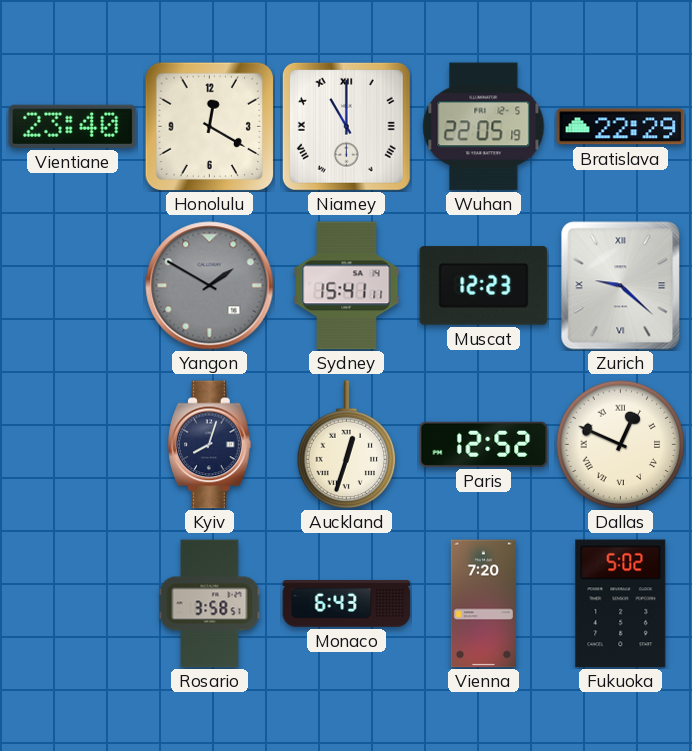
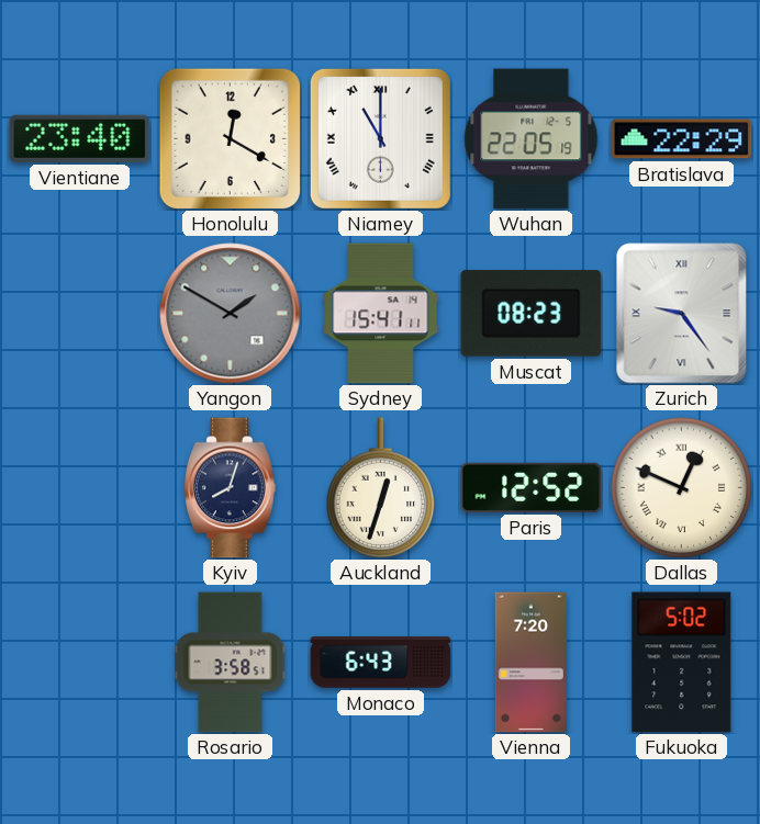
Muscat: 12:23 -> 08:23
Zurich: 9:22 -> 9:24
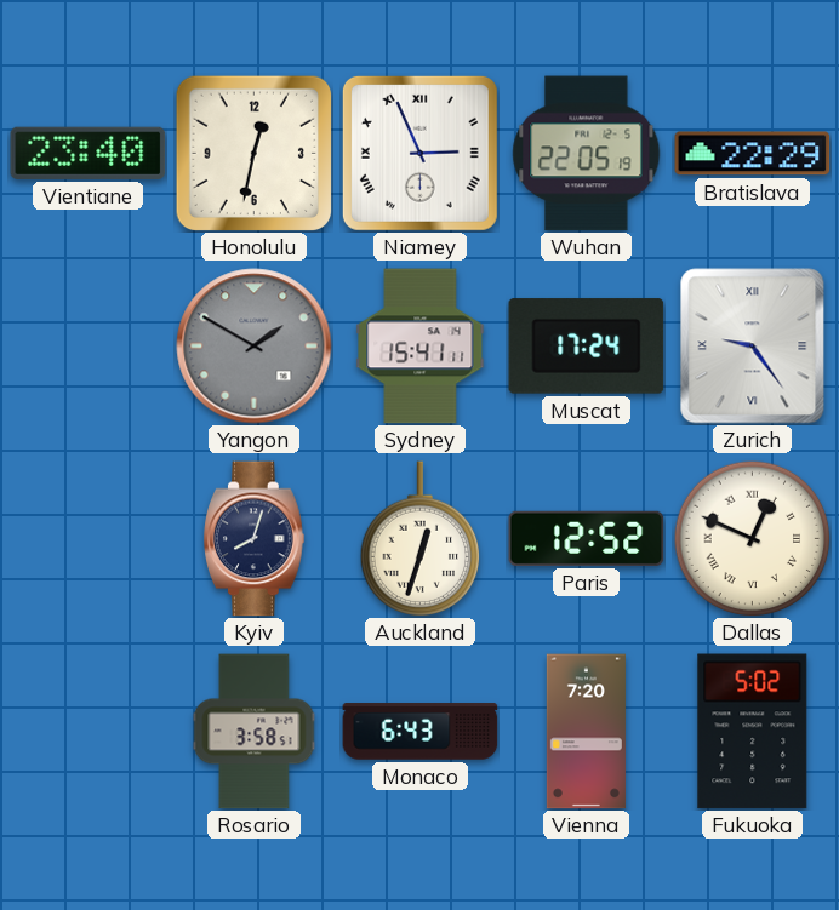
Honolulu: 12:20 -> 12:32
Niamey: 11:00 -> 2:56
Muscat: 08:23 -> 17:24
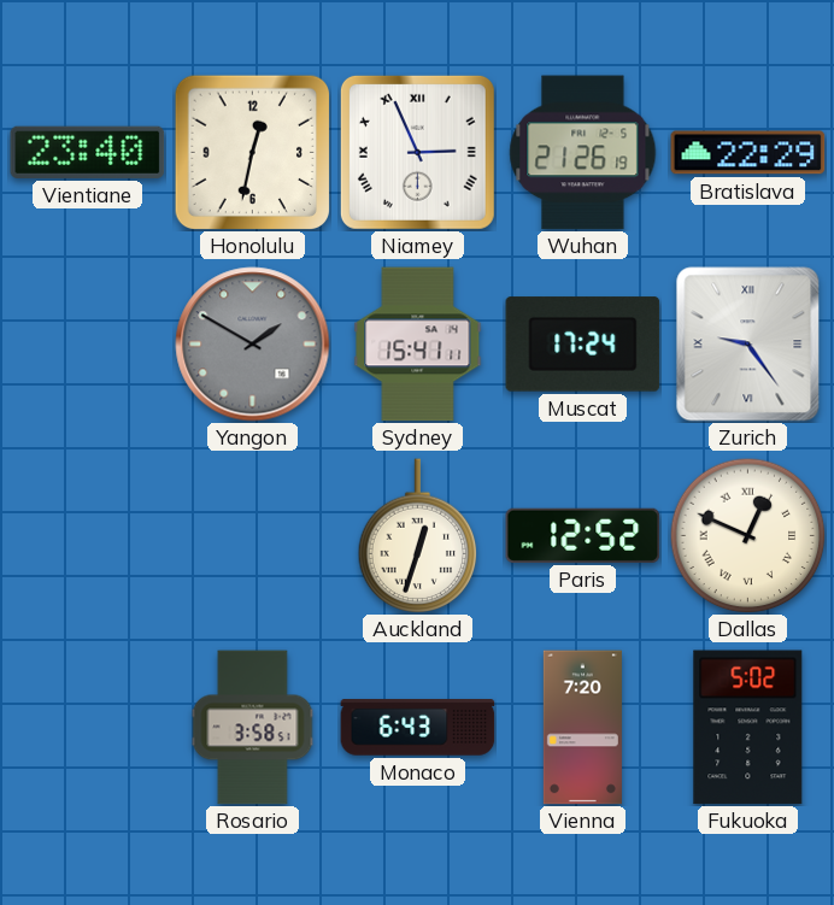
Wuhan: 22:05 -> 21:26
Kyiv: 8:03 -> none
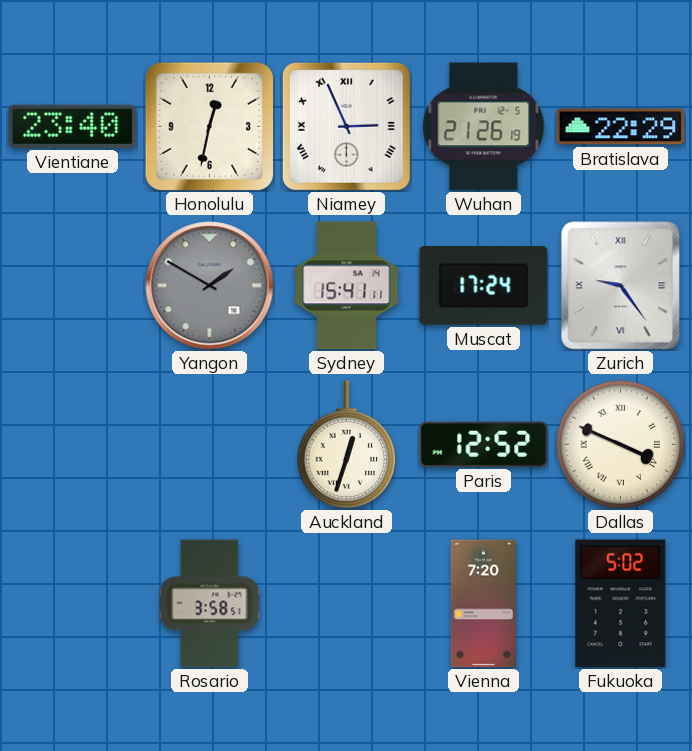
Dallas: 12:49 -> 3:49
Monaco: 6:43 -> none
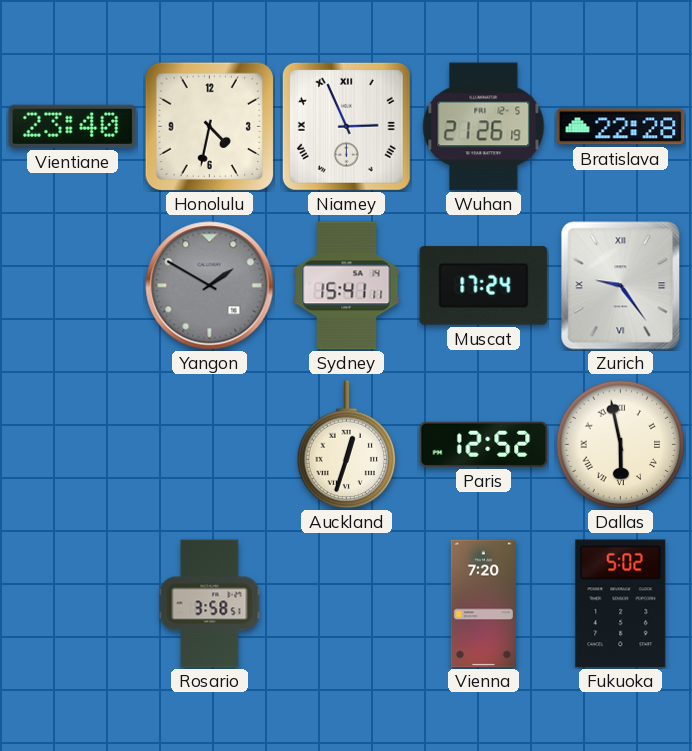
Honolulu: 12:32 -> 4:32
Bratislava: 22:29 -> 22:28
Dallas: 3:49 -> 5:58
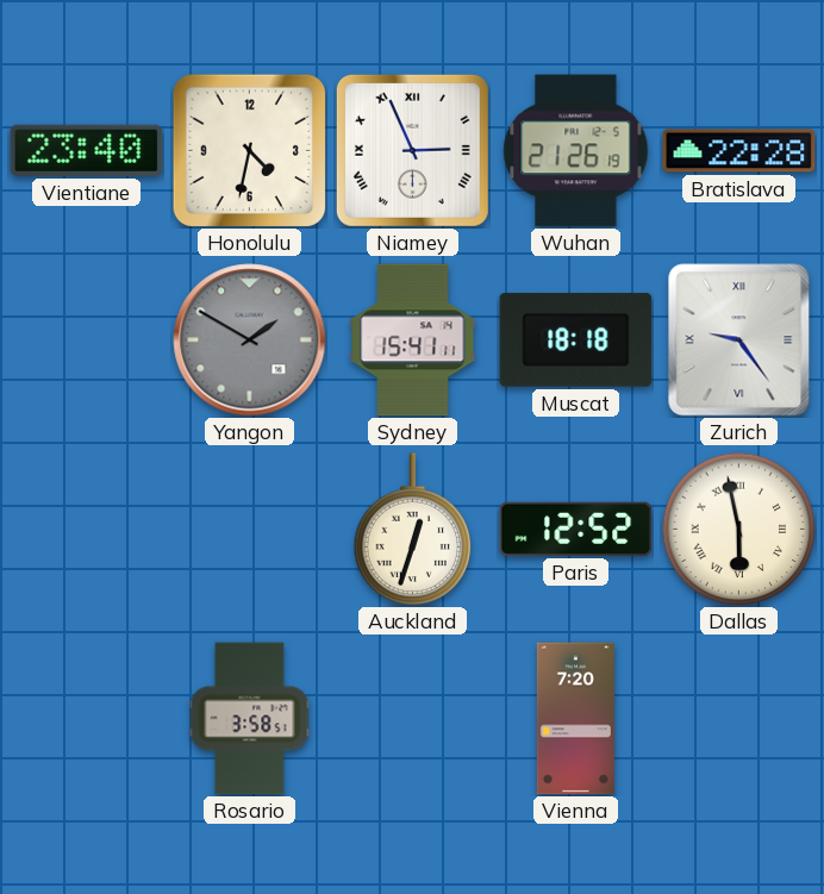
Muscat: 17:24 -> 18:18
Fukuoka: 5:02 -> none
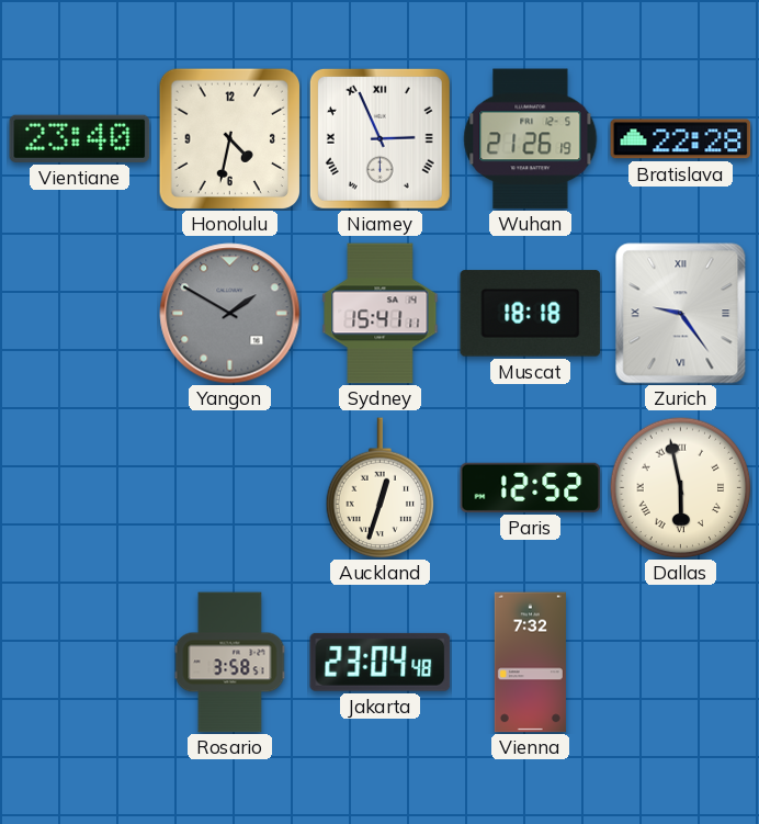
Jakarta: none -> 23:04
Vienna: 7:20 -> 7:32
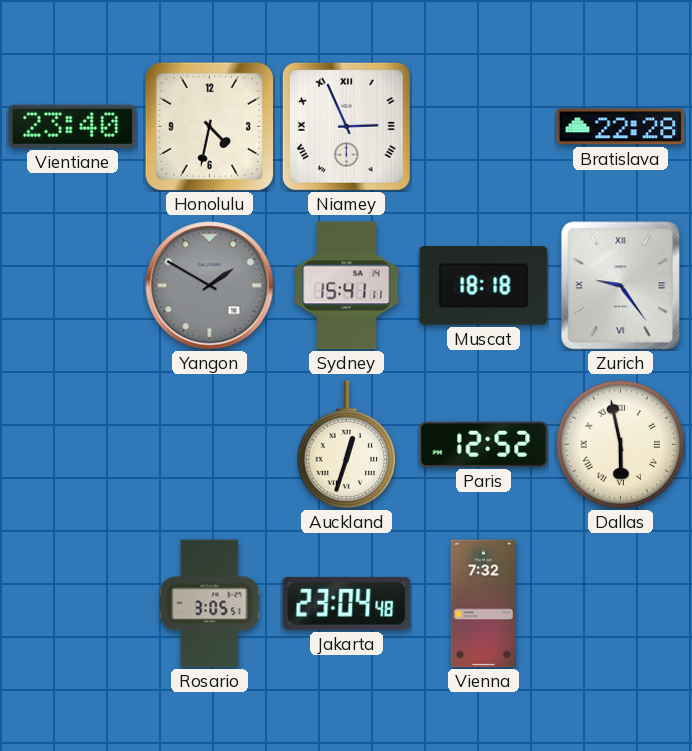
Wuhan: 21:26 -> none
Rosario: 3:58 -> 3:05
